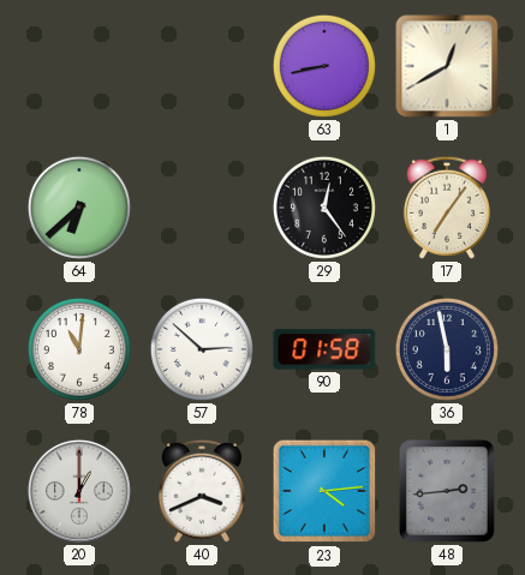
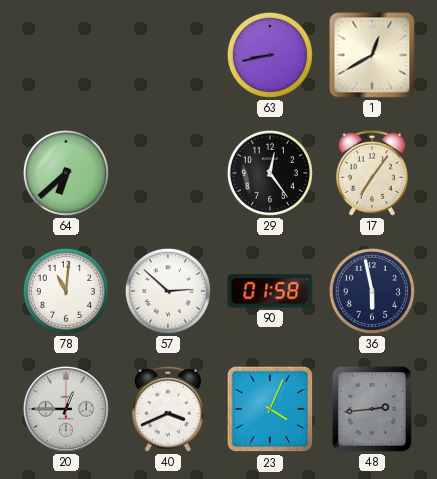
20: 1:00 -> 12:45
23: 4:14 -> 4:04
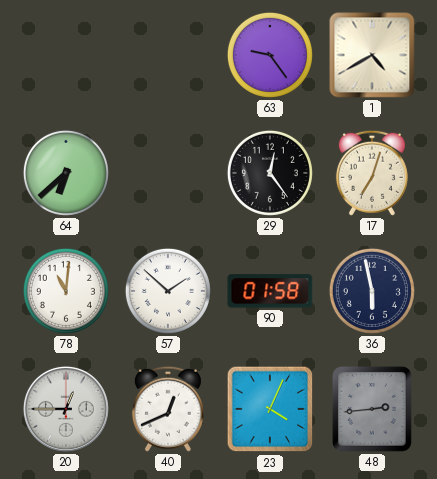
63: 8:43 -> 9:24
1: 12:40 -> 4:40
17: 7:06 -> 7:03
57: 2:52 -> 1:52
40: 3:41 -> 12:41
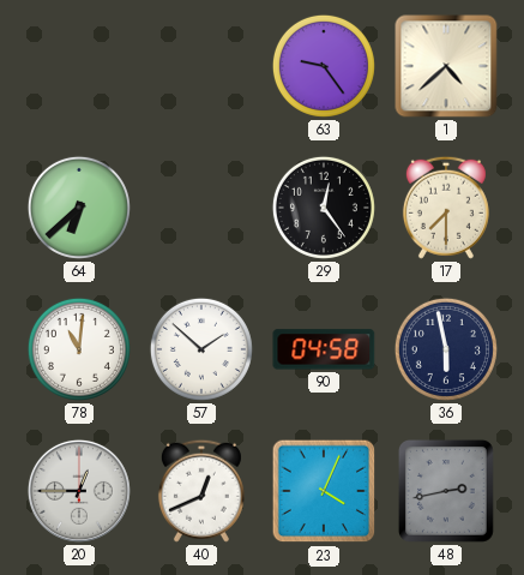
1: 4:40 -> 4:38
17: 7:03 -> 7:30
90: 01:58 -> 04:58
48: 2:44 -> 2:43
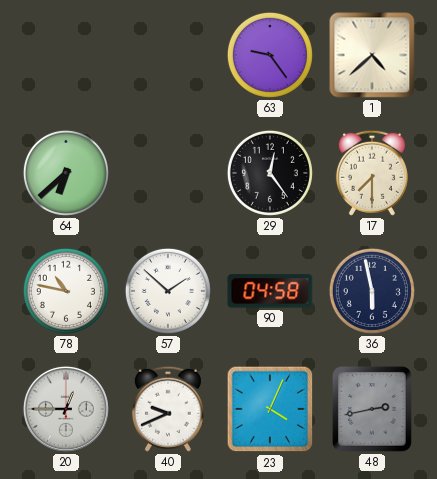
78: 11:01 -> 10:47
40: 12:41 -> 9:41
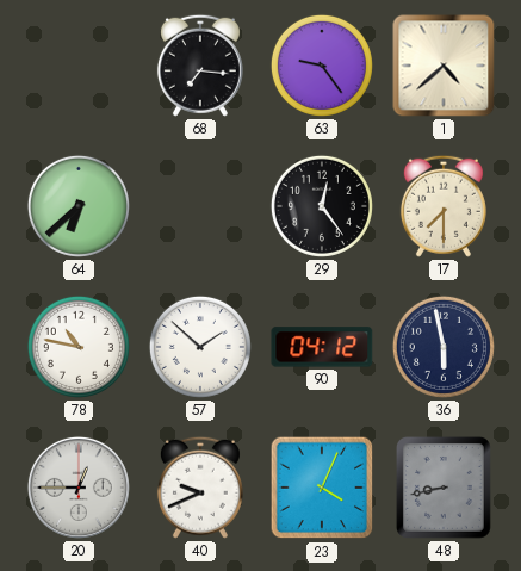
68: none -> 7:16
90: 04:58 -> 04:12
48: 2:43 -> 8:43
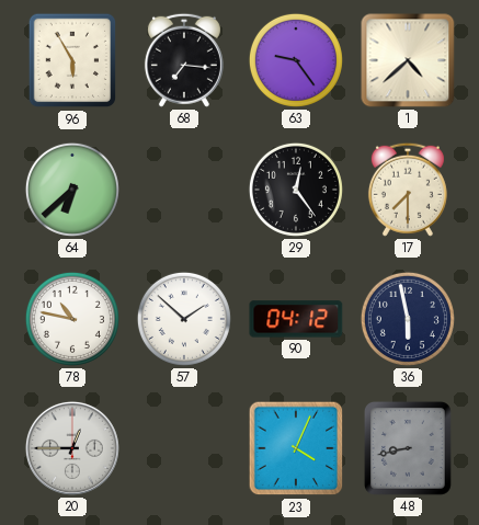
96: none -> 5:55
40: 9:41 -> none
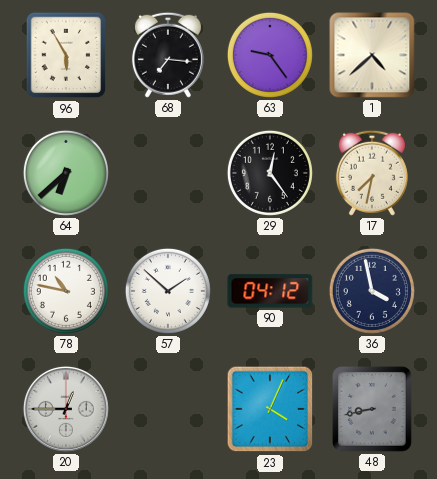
17: 7:30 -> 7:32
36: 5:58 -> 3:58
